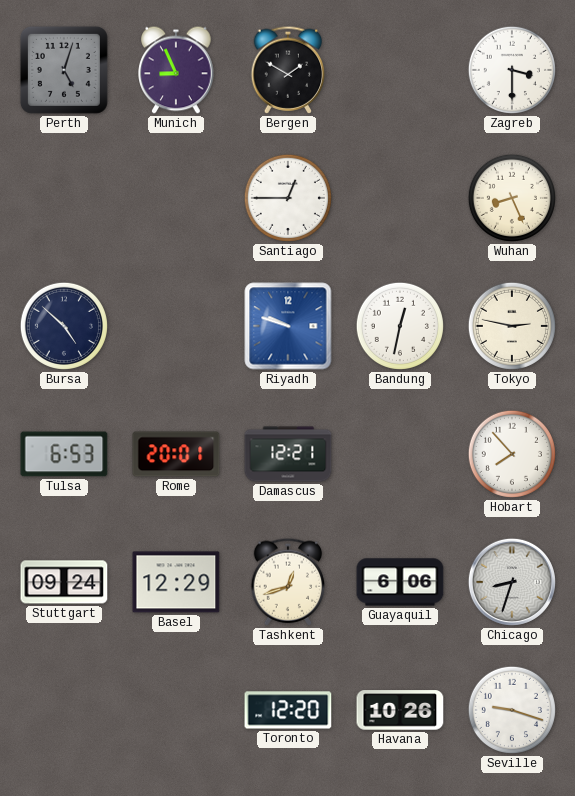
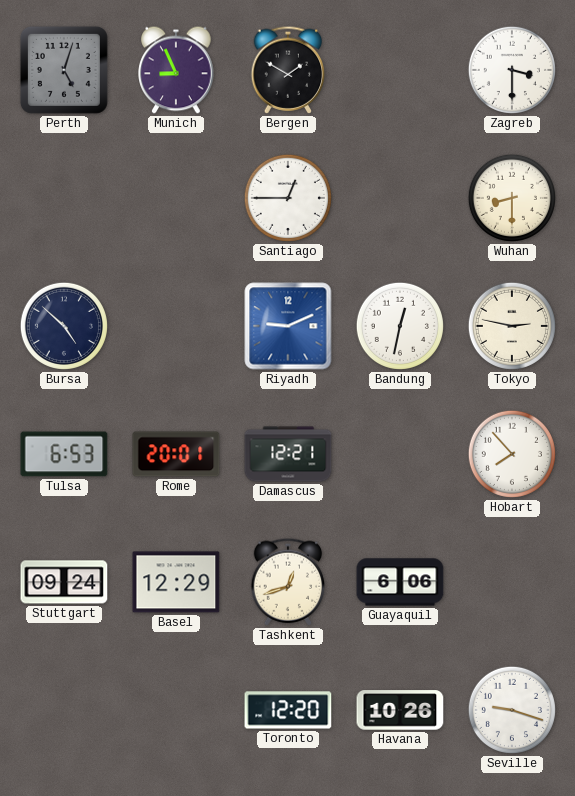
Wuhan: 8:26 -> 8:30
Riyadh: 9:48 -> 9:11
Chicago: 8:33 -> none
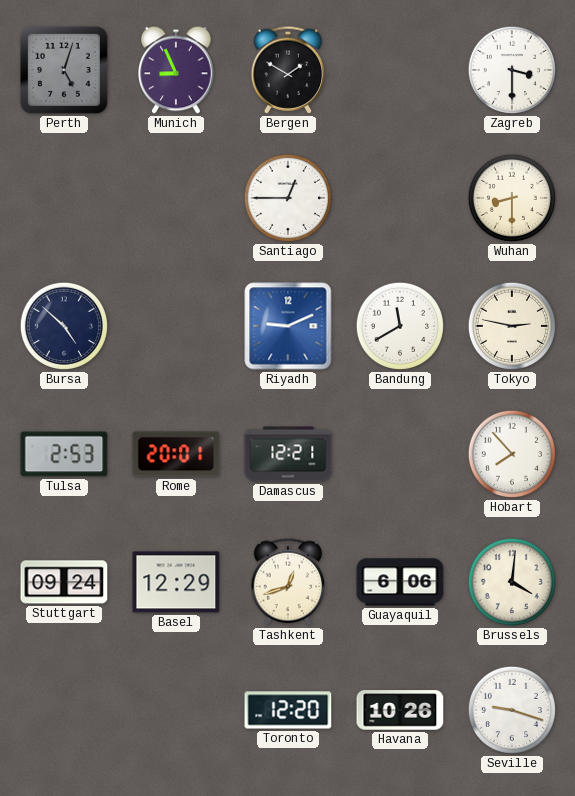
Bandung: 12:32 -> 11:40
Tulsa: 6:53 -> 2:53
Brussels: none -> 4:01
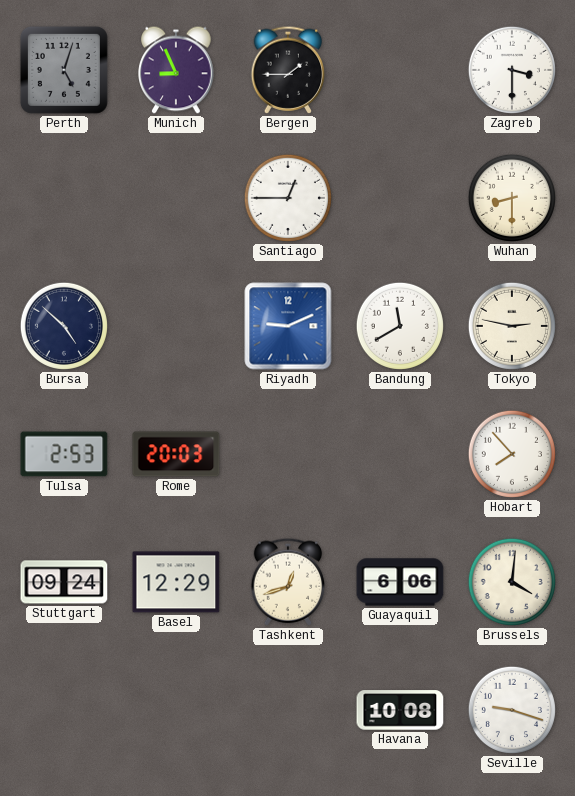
Bergen: 1:50 -> 1:45
Rome: 20:01 -> 20:03
Damascus: 12:21 -> none
Toronto: 12:20 -> none
Havana: 10:26 -> 10:08
